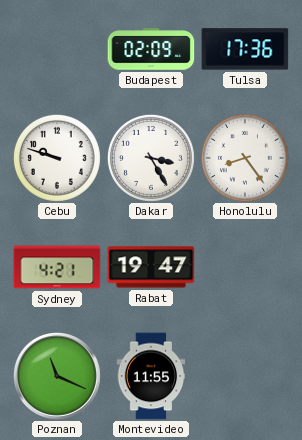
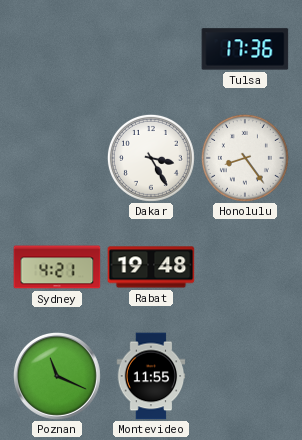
Budapest: 02:09 -> none
Cebu: 9:48 -> none
Rabat: 19:47 -> 19:48
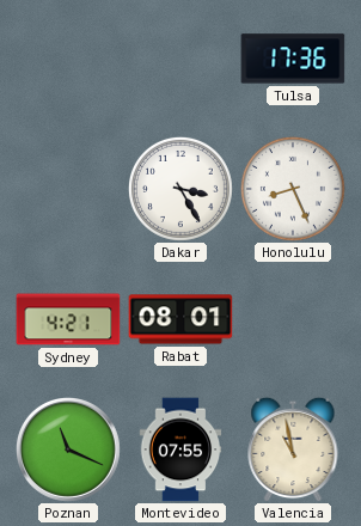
Honolulu: 8:24 -> 8:26
Rabat: 19:48 -> 08:01
Montevideo: 11:55 -> 07:55
Valencia: none -> 10:58
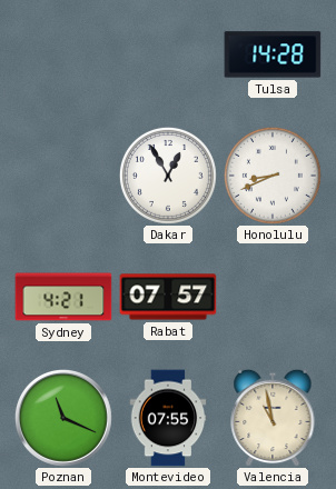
Tulsa: 17:36 -> 14:28
Dakar: 3:25 -> 12:55
Honolulu: 8:26 -> 8:41
Rabat: 08:01 -> 07:57
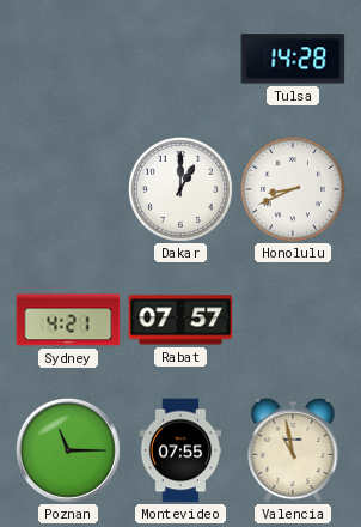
Dakar: 12:55 -> 1:00
Poznan: 11:19 -> 11:15
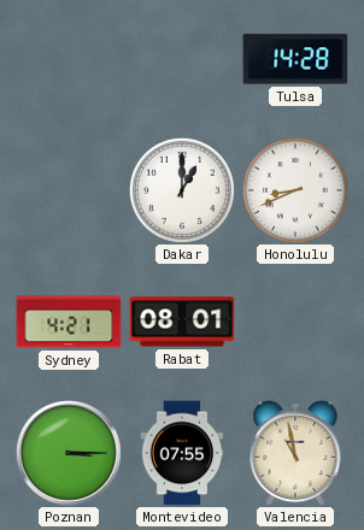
Rabat: 07:57 -> 08:01
Poznan: 11:15 -> 3:15
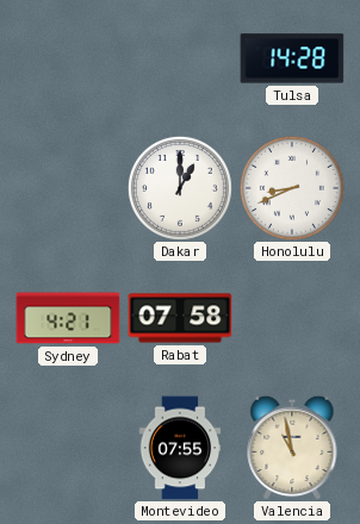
Rabat: 08:01 -> 07:58
Poznan: 3:15 -> none
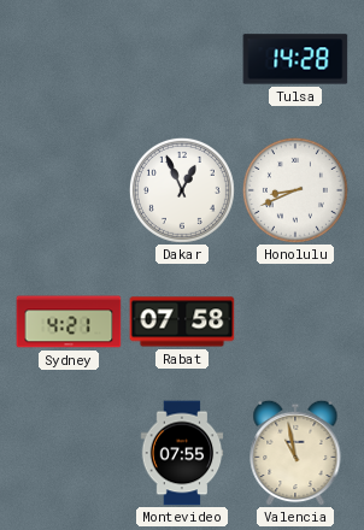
Dakar: 1:00 -> 12:56
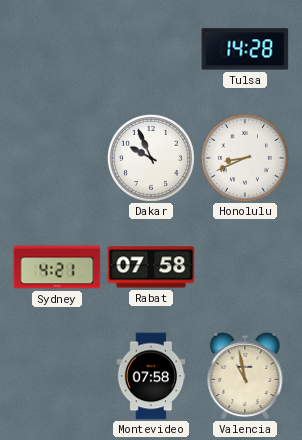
Dakar: 12:56 -> 9:56
Montevideo: 07:55 -> 07:58
